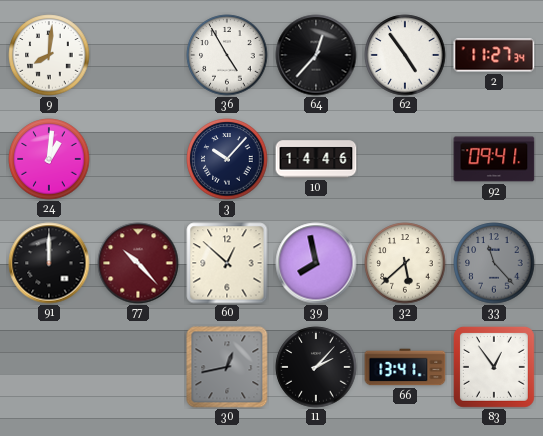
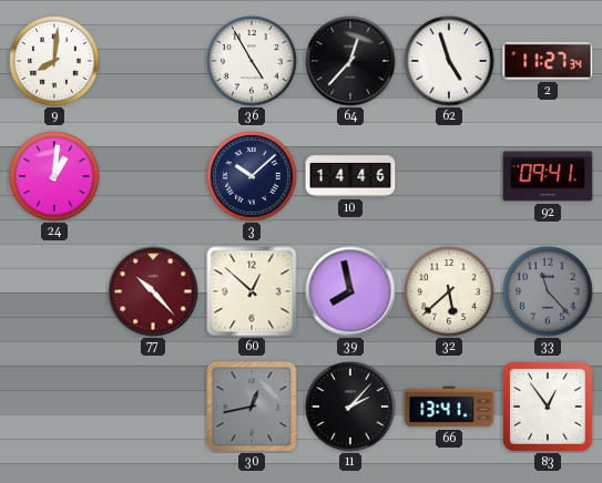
62: 4:54 -> 4:57
3: 10:07 -> 10:08
91: 12:00 -> none
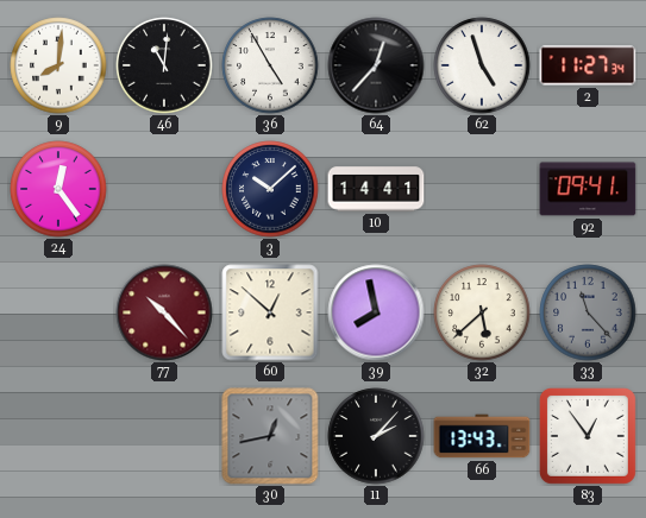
46: none -> 11:01
24: 1:01 -> 12:24
10: 14:46 -> 14:41
66: 13:41 -> 13:43
